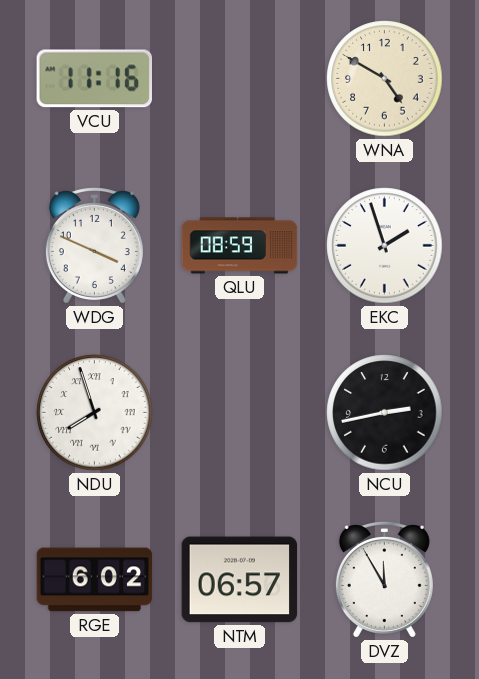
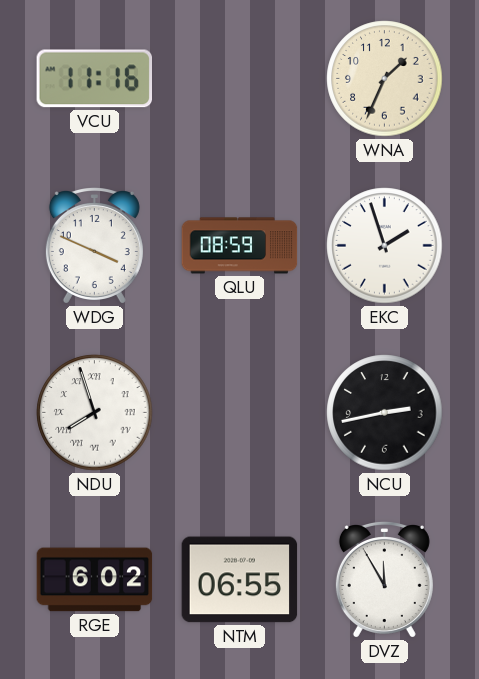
WNA: 4:50 -> 1:34
NTM: 06:57 -> 06:55
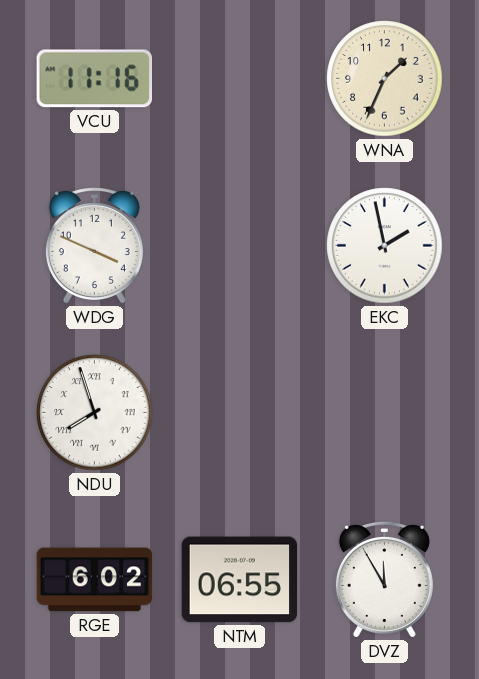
QLU: 08:59 -> none
EKC: 1:57 -> 1:58
NCU: 2:43 -> none
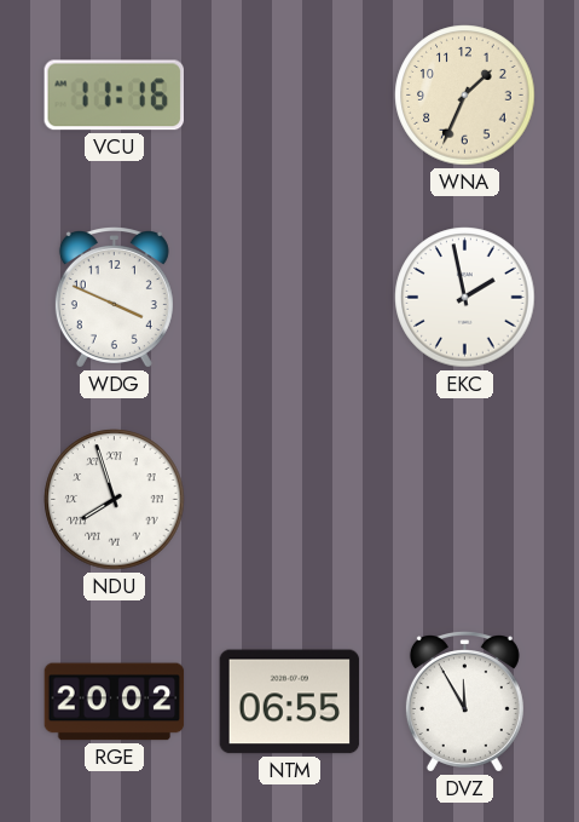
RGE: 6:02 -> 20:02
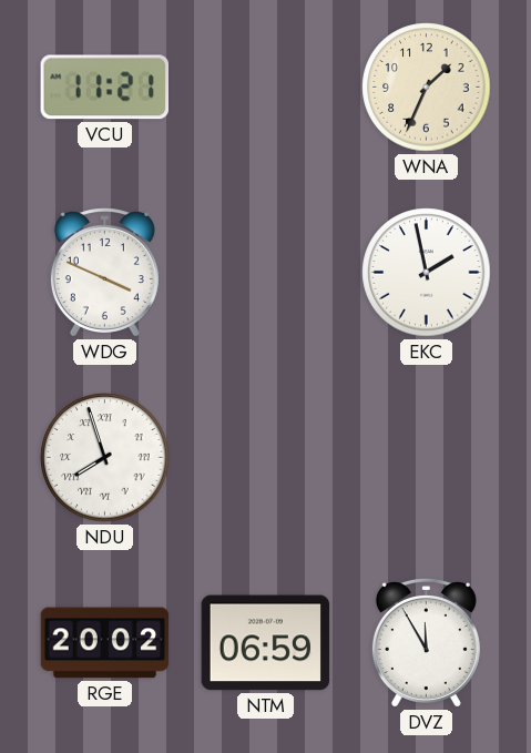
VCU: 11:16 -> 11:21
NTM: 06:55 -> 06:59
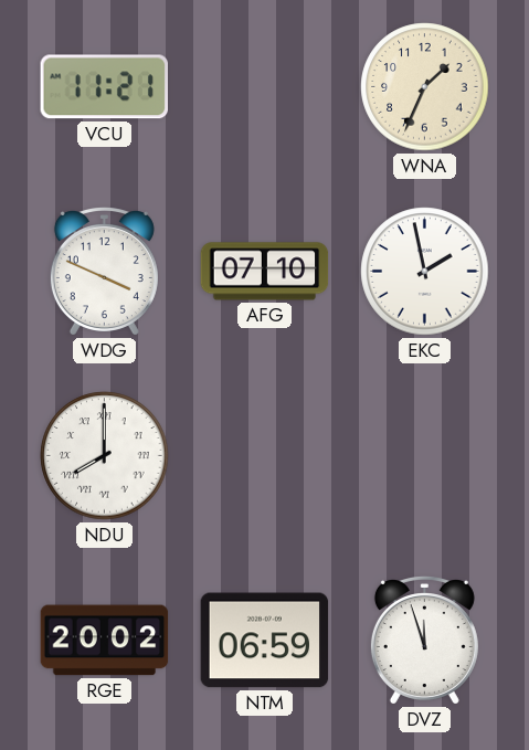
AFG: none -> 07:10
NDU: 7:57 -> 8:00
DVZ: 11:55 -> 11:57
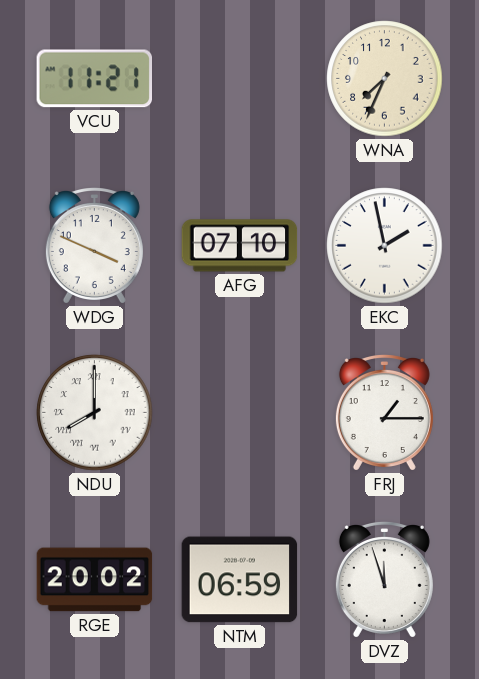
WNA: 1:34 -> 7:34
FRJ: none -> 1:15
